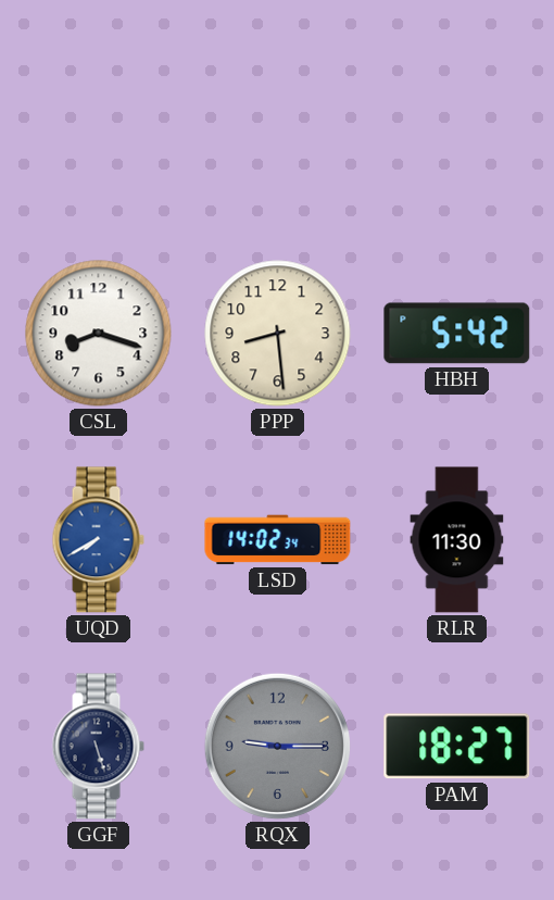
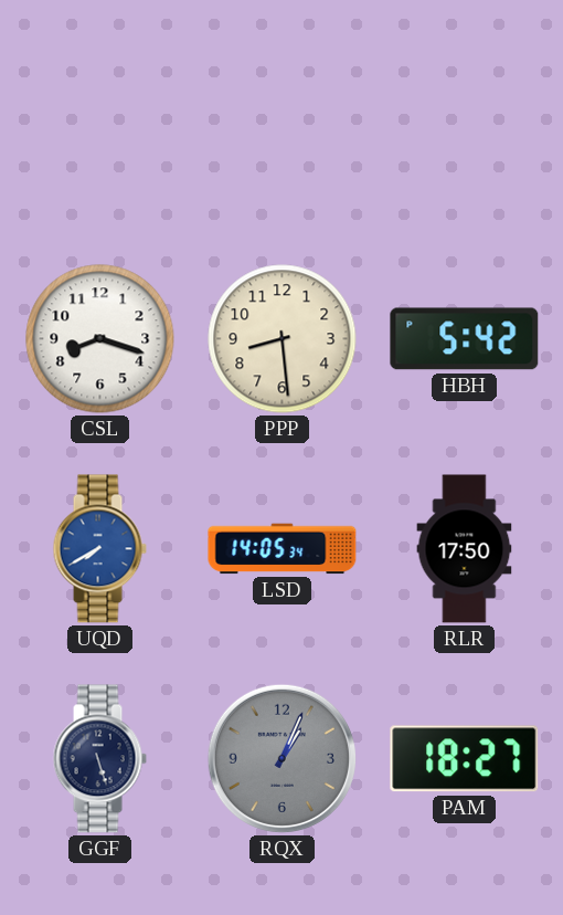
LSD: 14:02 -> 14:05
RLR: 11:30 -> 17:50
RQX: 9:15 -> 1:04
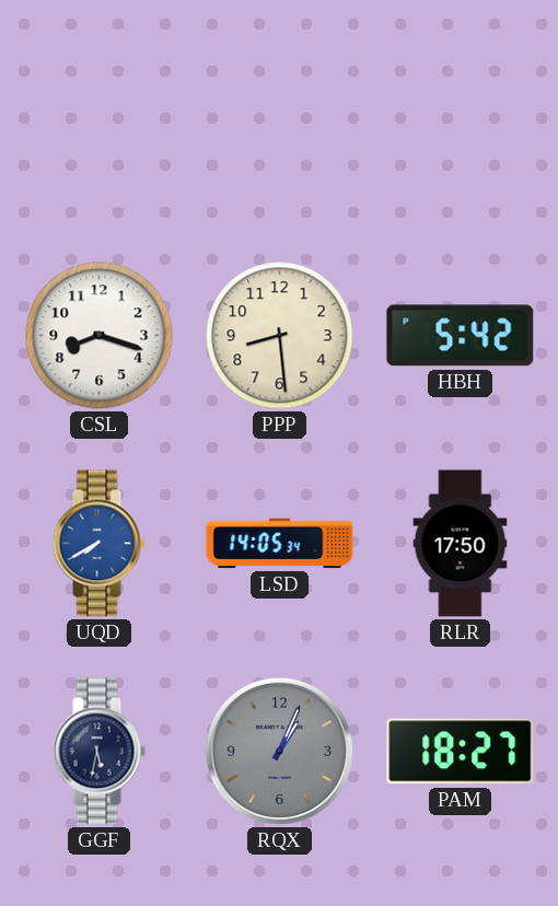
GGF: 5:27 -> 5:32
